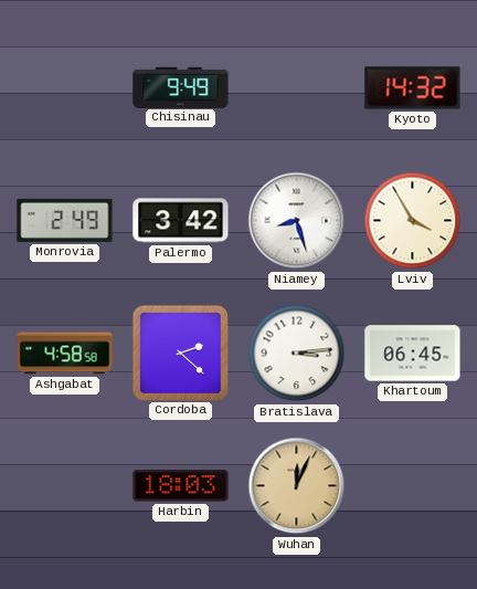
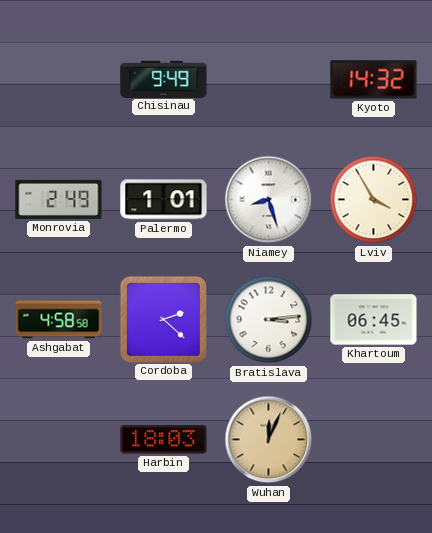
Palermo: 3:42 -> 1:01
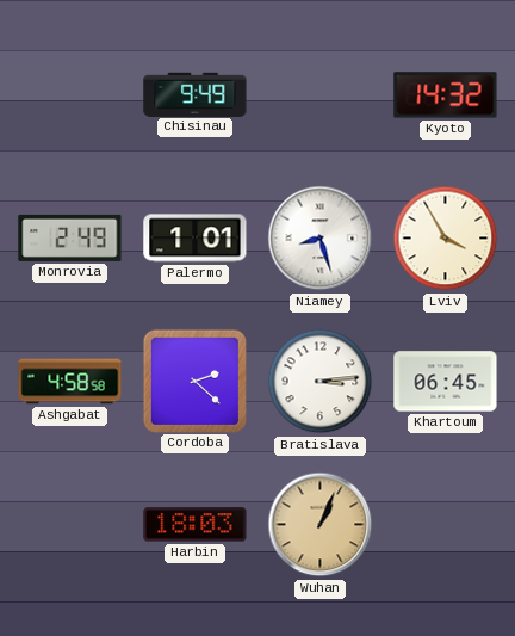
Wuhan: 12:04 -> 1:04
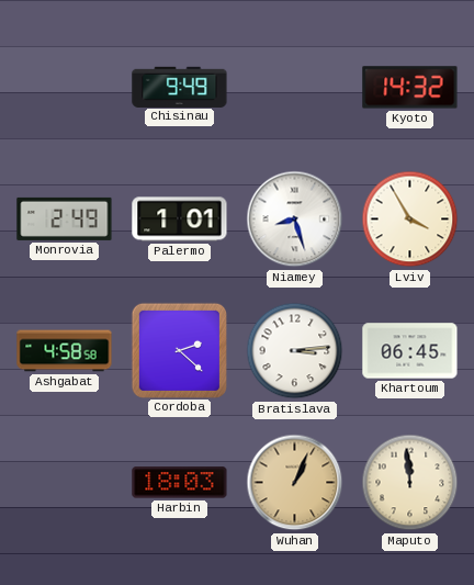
Maputo: none -> 11:59
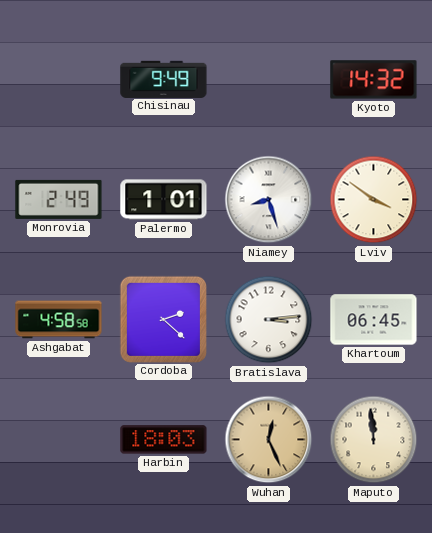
Lviv: 3:55 -> 3:51
Wuhan: 1:04 -> 12:26
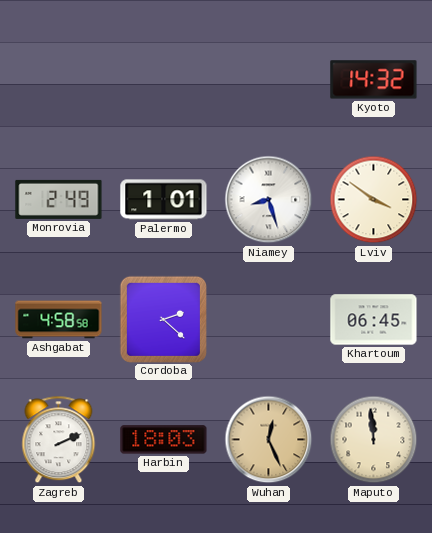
Chisinau: 9:49 -> none
Bratislava: 3:14 -> none
Zagreb: none -> 2:11
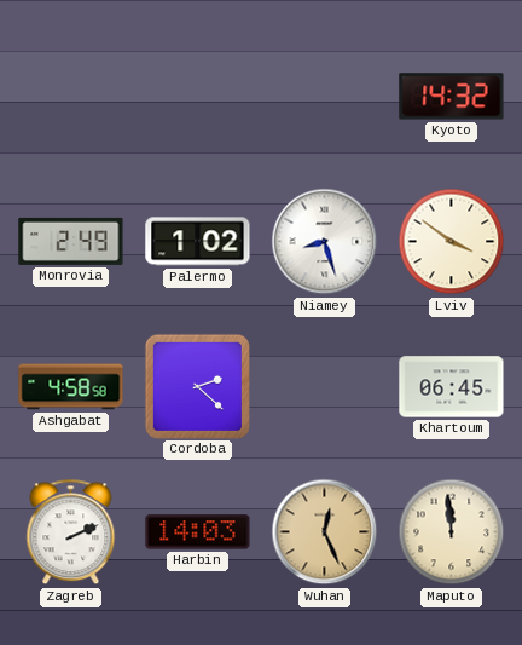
Palermo: 1:01 -> 1:02
Harbin: 18:03 -> 14:03
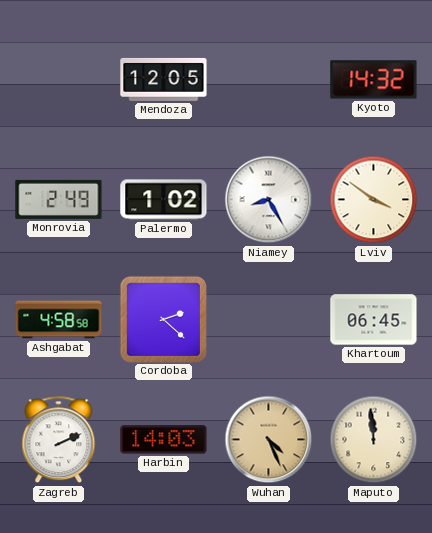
Mendoza: none -> 12:05
Niamey: 8:27 -> 8:25
Wuhan: 12:26 -> 4:26
